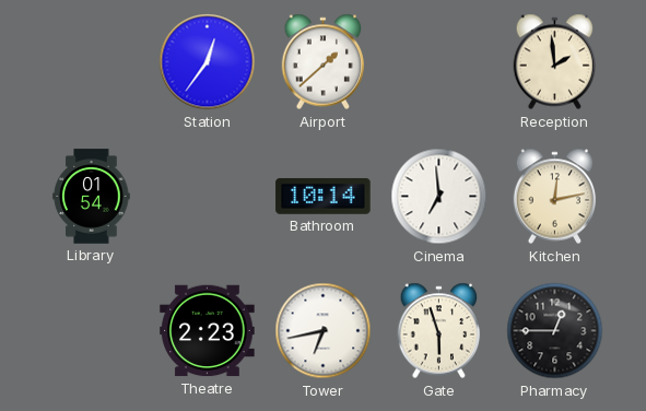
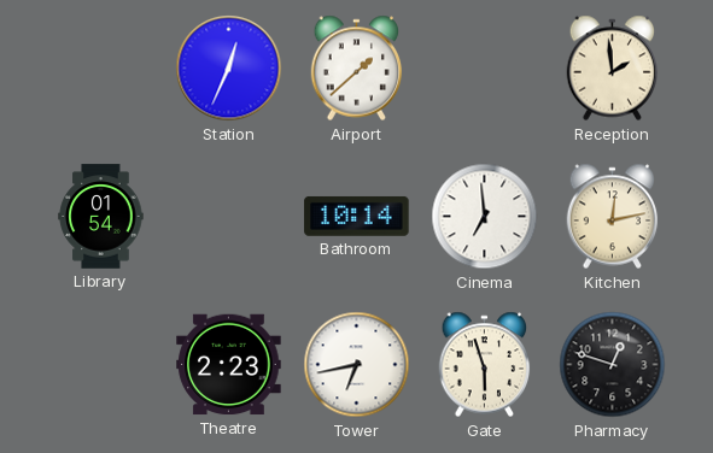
Station: 12:36 -> 12:34
Pharmacy: 12:45 -> 12:48
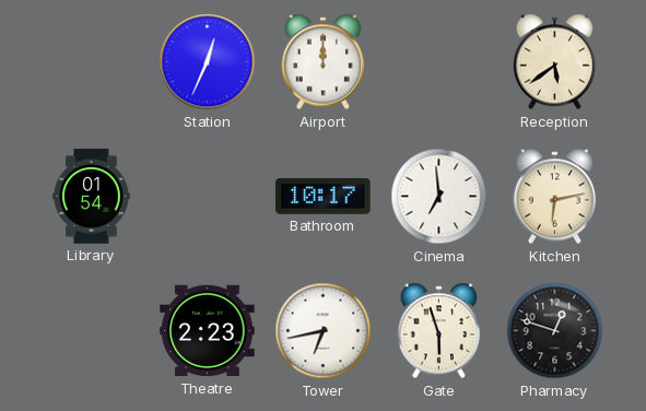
Airport: 1:38 -> 12:00
Reception: 1:59 -> 5:39
Bathroom: 10:14 -> 10:17
Kitchen: 12:13 -> 6:13
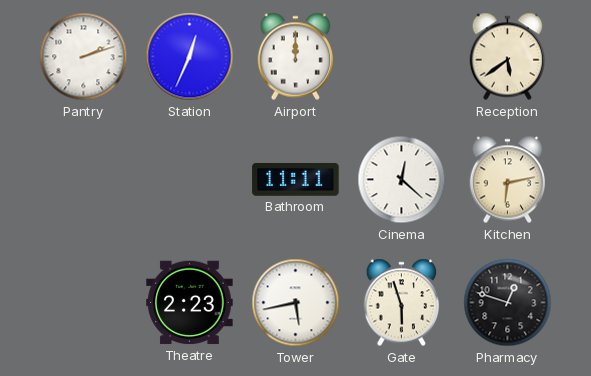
Pantry: none -> 2:12
Library: 01:54 -> none
Bathroom: 10:17 -> 11:11
Cinema: 6:59 -> 12:22
Tower: 6:43 -> 5:43
